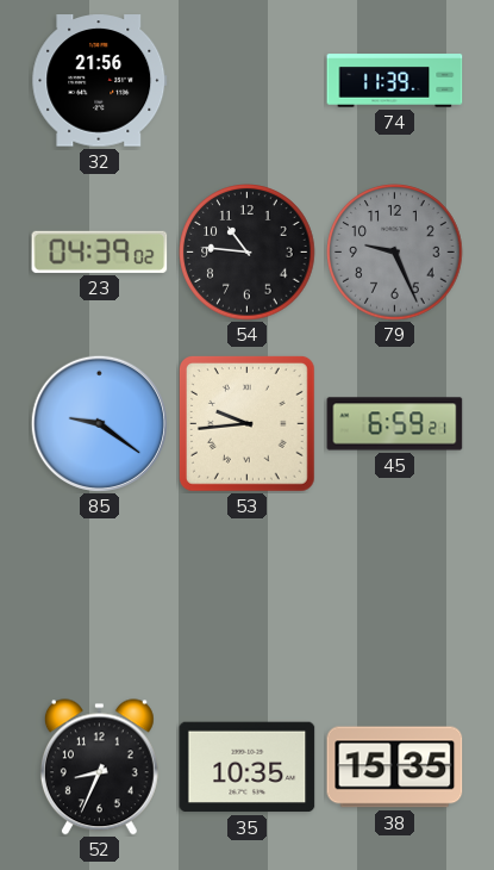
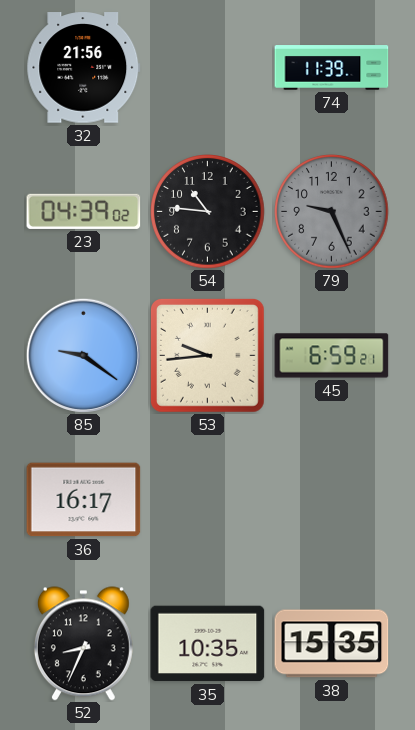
36: none -> 16:17
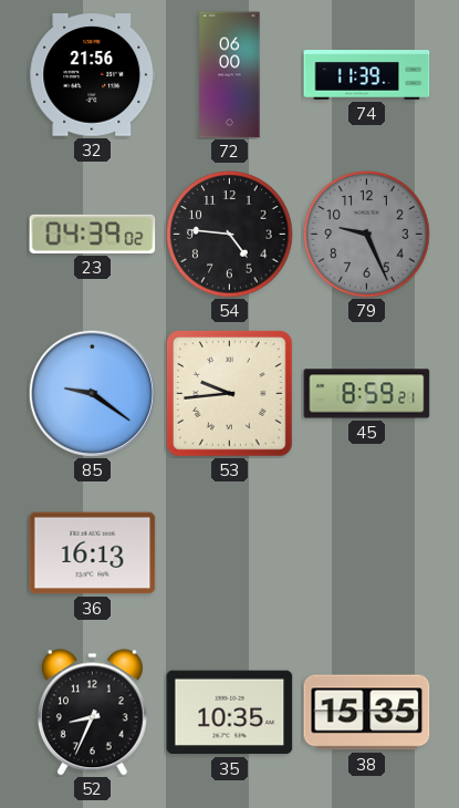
72: none -> 06:00
54: 10:46 -> 4:46
45: 6:59 -> 8:59
36: 16:17 -> 16:13
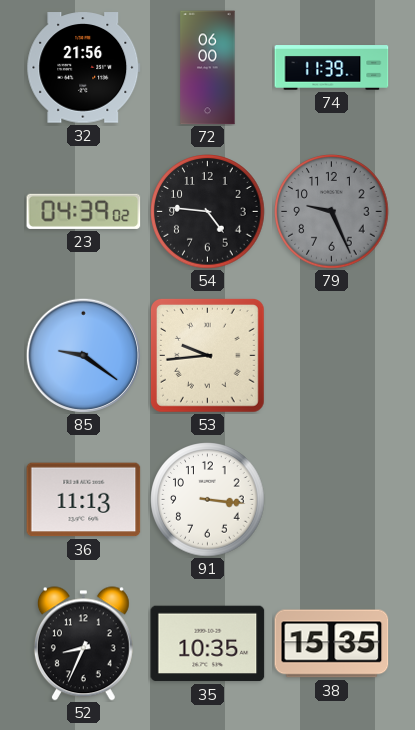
45: 8:59 -> none
36: 16:13 -> 11:13
91: none -> 3:16
